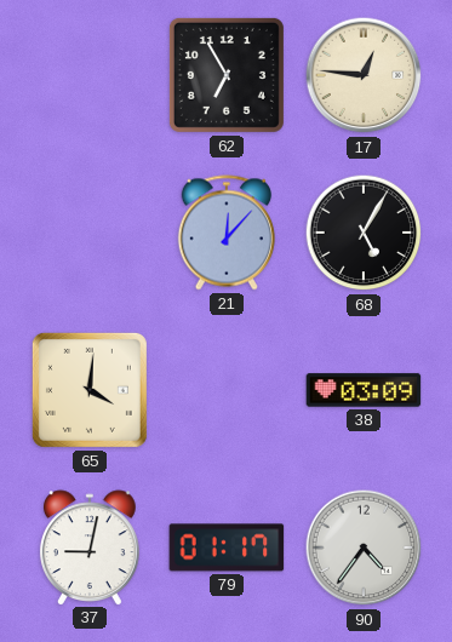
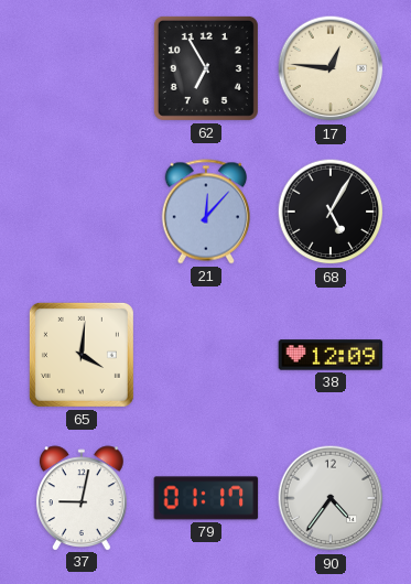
38: 03:09 -> 12:09
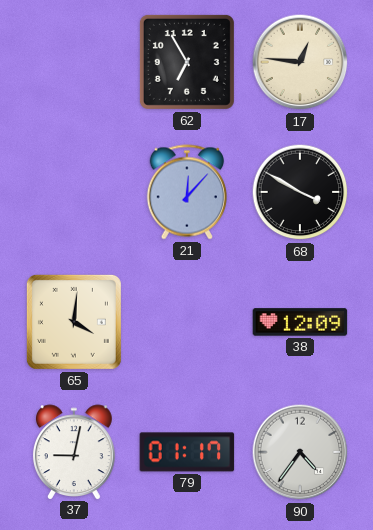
68: 5:05 -> 3:50
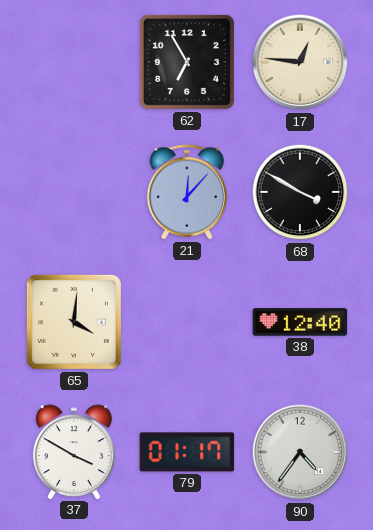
38: 12:09 -> 12:40
37: 9:02 -> 3:50
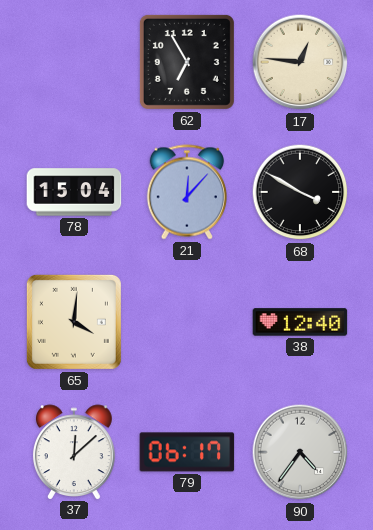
78: none -> 15:04
37: 3:50 -> 12:08
79: 01:17 -> 06:17
